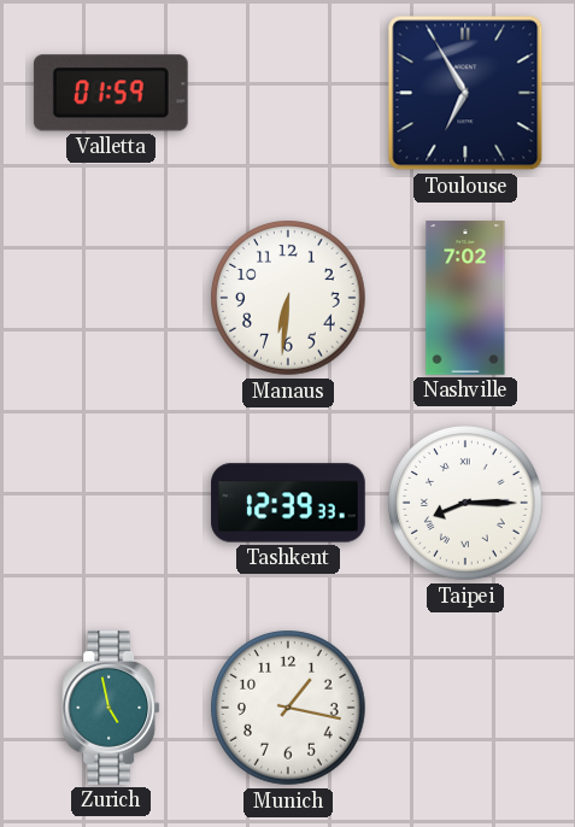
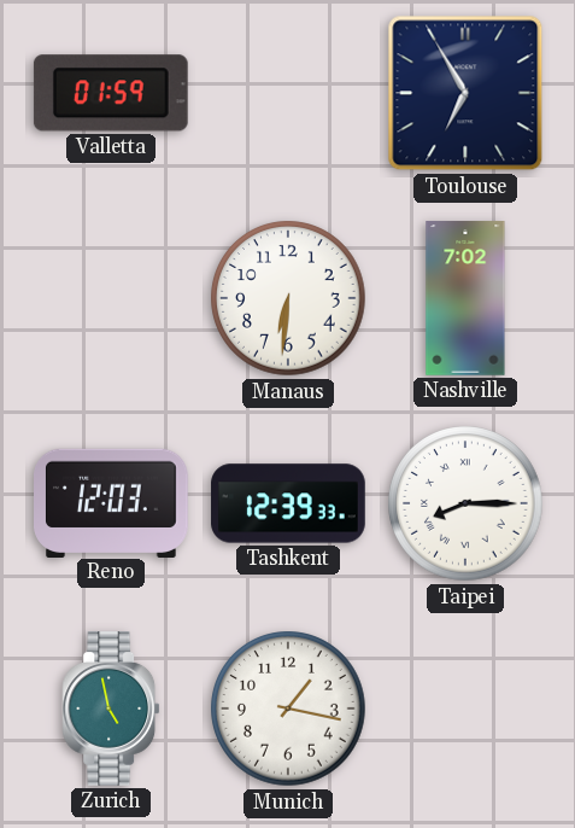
Reno: none -> 12:03
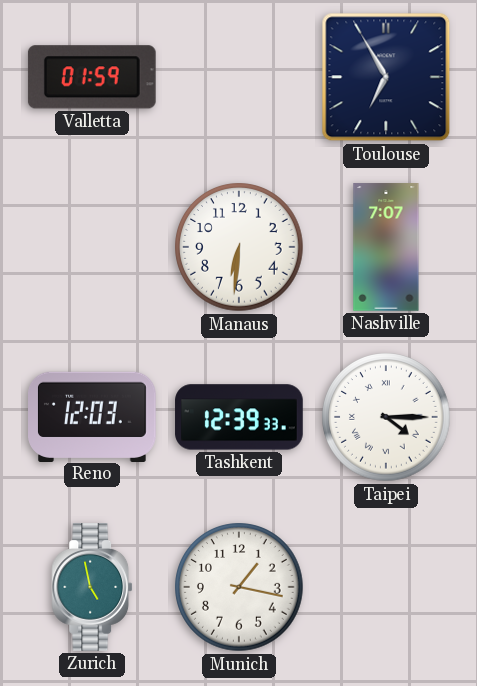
Nashville: 7:02 -> 7:07
Taipei: 8:15 -> 4:15
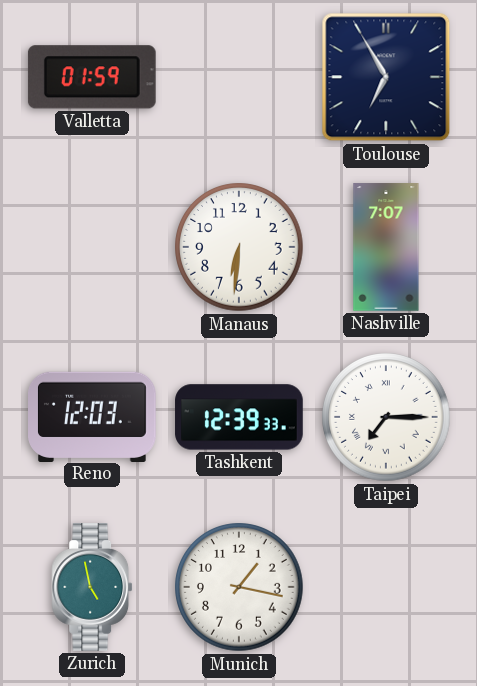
Taipei: 4:15 -> 7:15
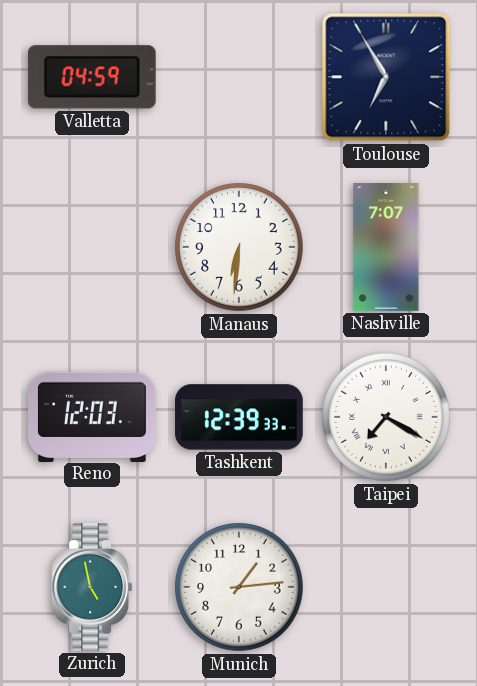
Valletta: 01:59 -> 04:59
Taipei: 7:15 -> 7:20
Munich: 1:17 -> 1:14
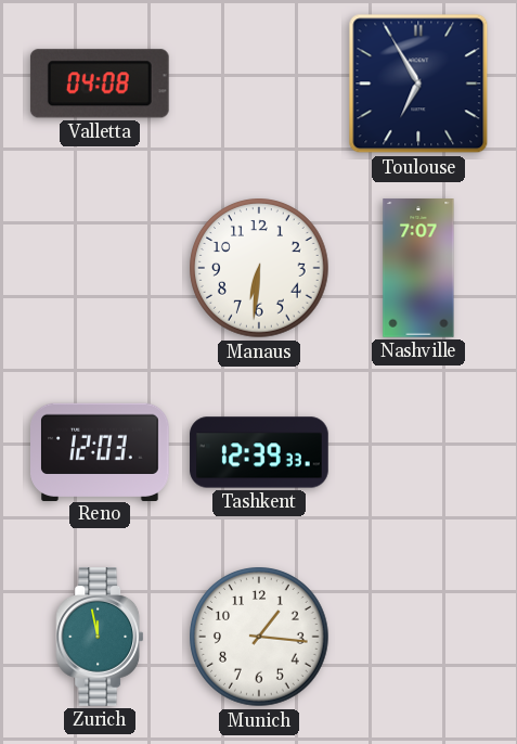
Valletta: 04:59 -> 04:08
Taipei: 7:20 -> none
Zurich: 4:58 -> 11:58
Munich: 1:14 -> 1:16
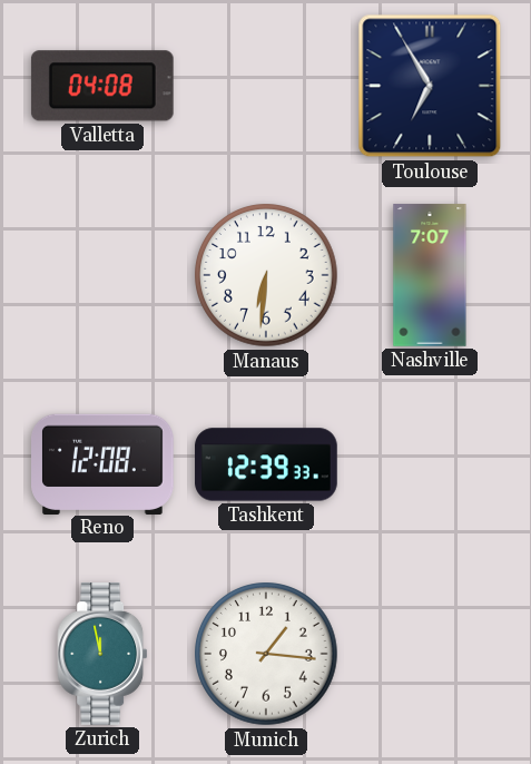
Reno: 12:03 -> 12:08
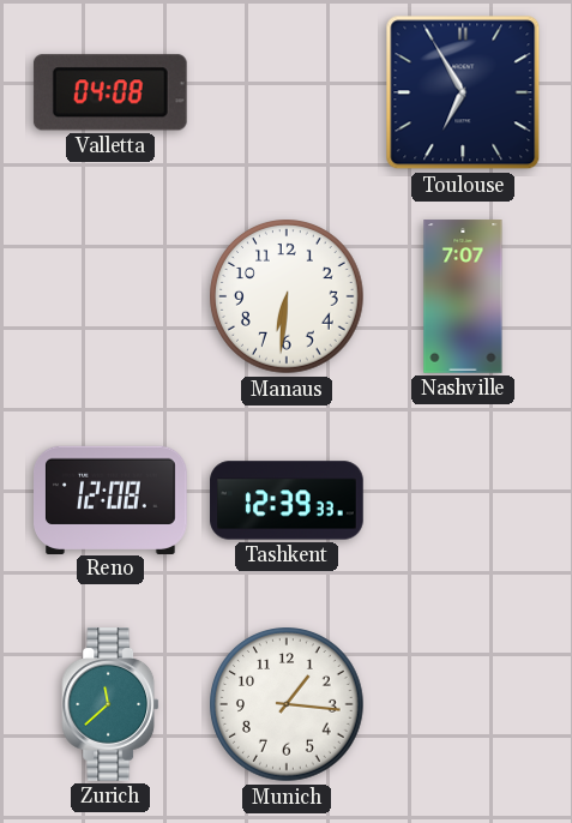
Zurich: 11:58 -> 11:38
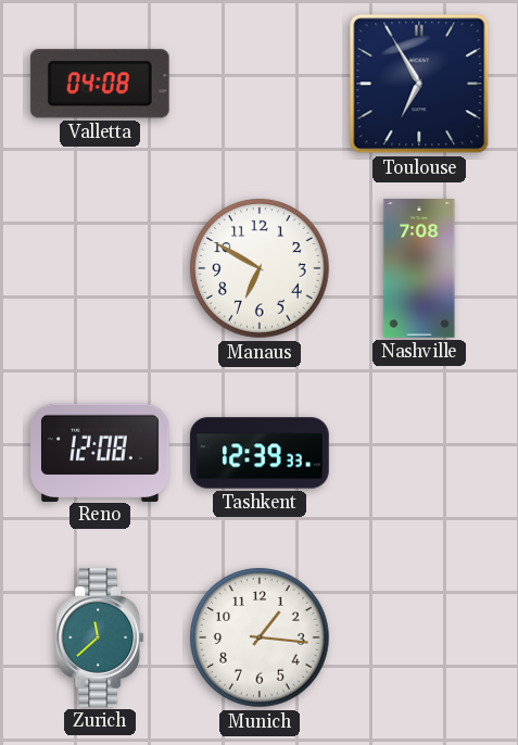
Manaus: 6:31 -> 6:50
Nashville: 7:07 -> 7:08
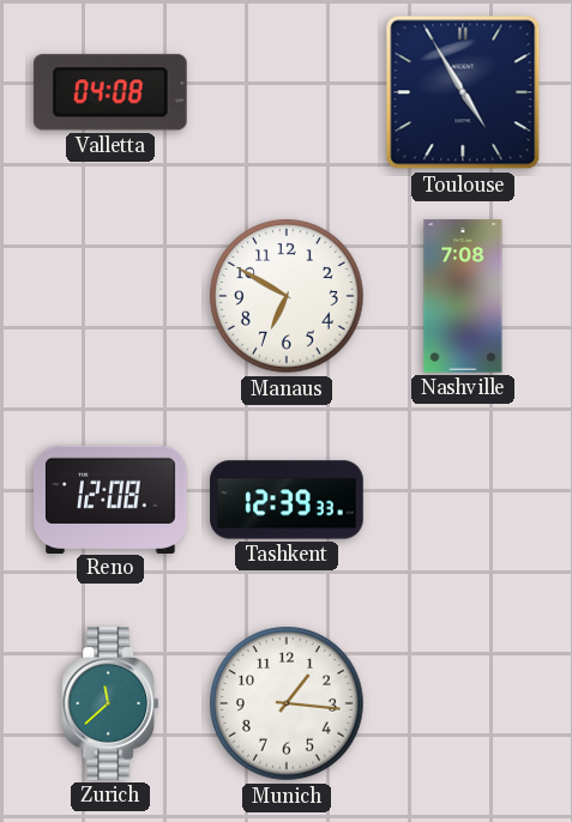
Toulouse: 6:55 -> 4:55
